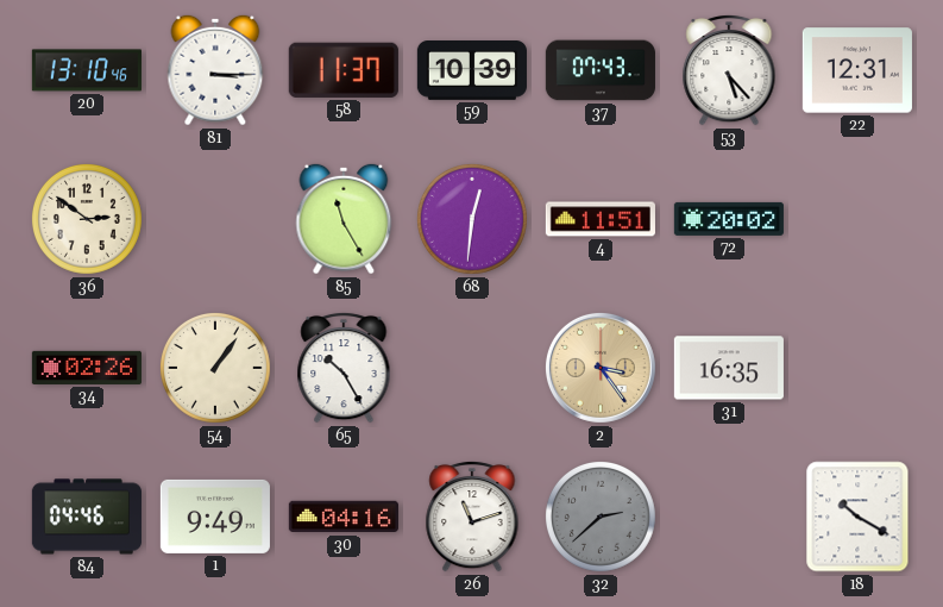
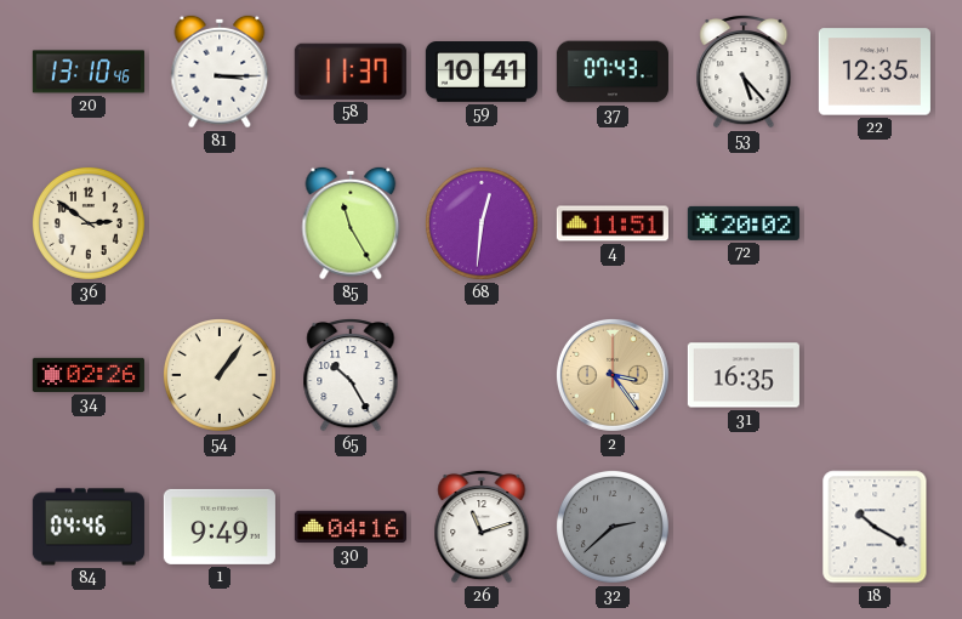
59: 10:39 -> 10:41
22: 12:31 -> 12:35
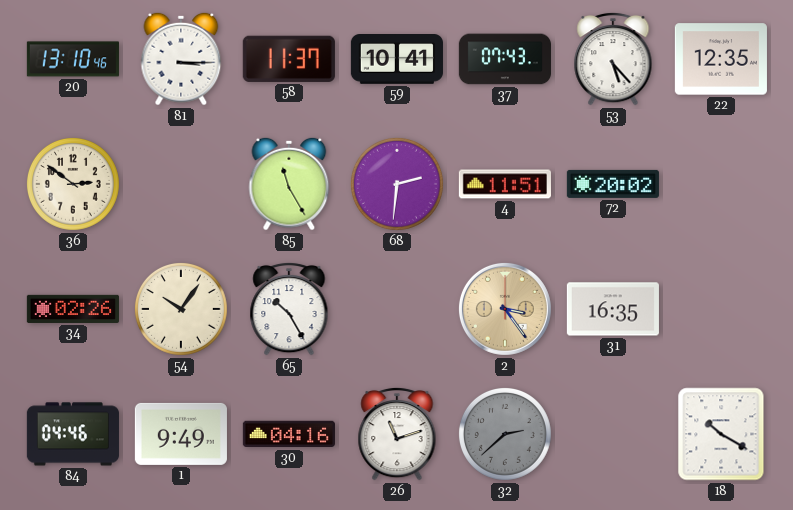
68: 12:31 -> 2:31
54: 1:06 -> 10:06
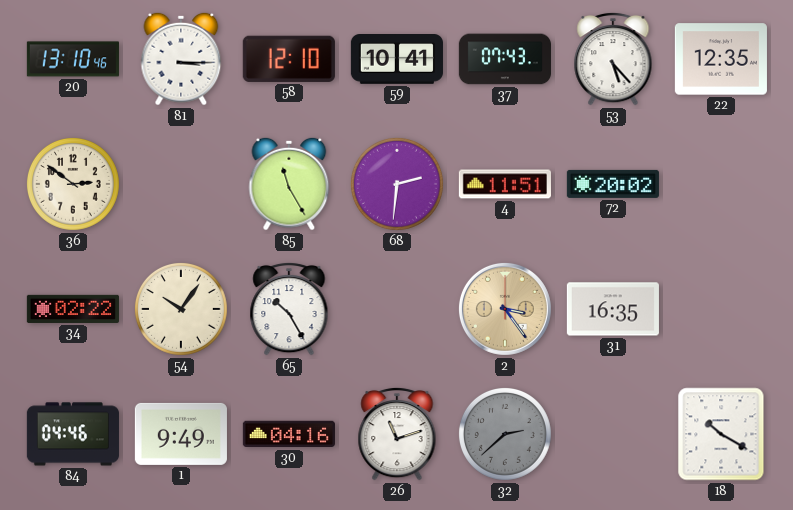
58: 11:37 -> 12:10
34: 02:26 -> 02:22
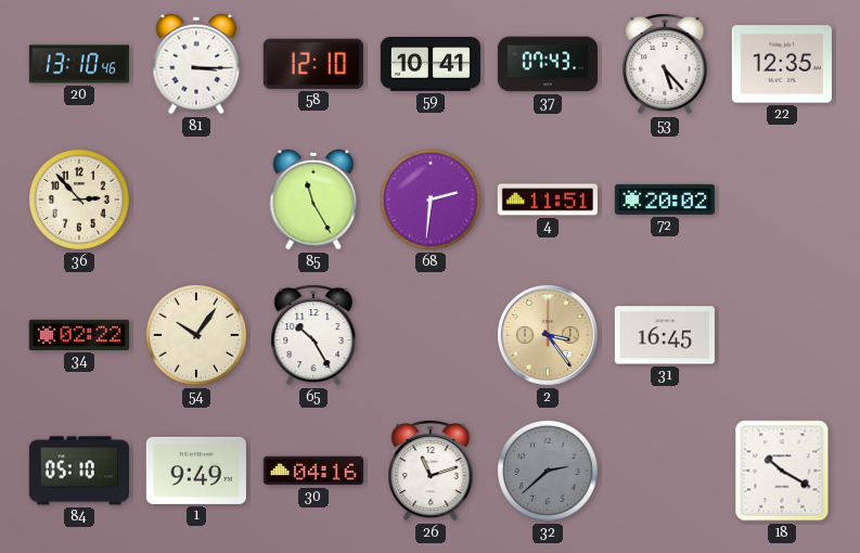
36: 2:51 -> 2:53
31: 16:35 -> 16:45
84: 04:46 -> 05:10
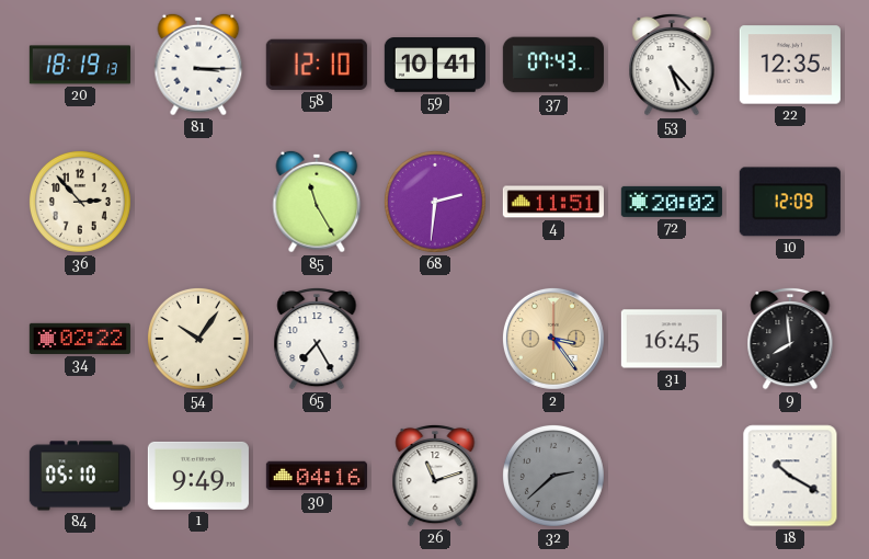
20: 13:10 -> 18:19
10: none -> 12:09
65: 10:25 -> 7:25
9: none -> 7:59
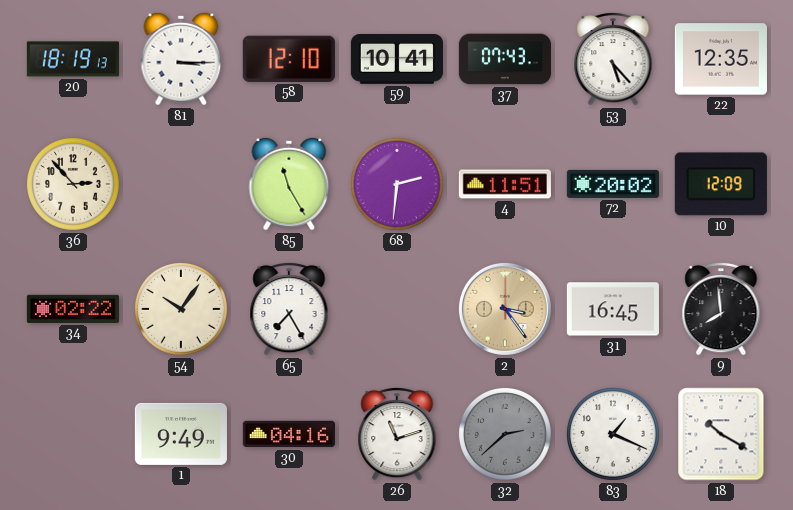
84: 05:10 -> none
83: none -> 1:19
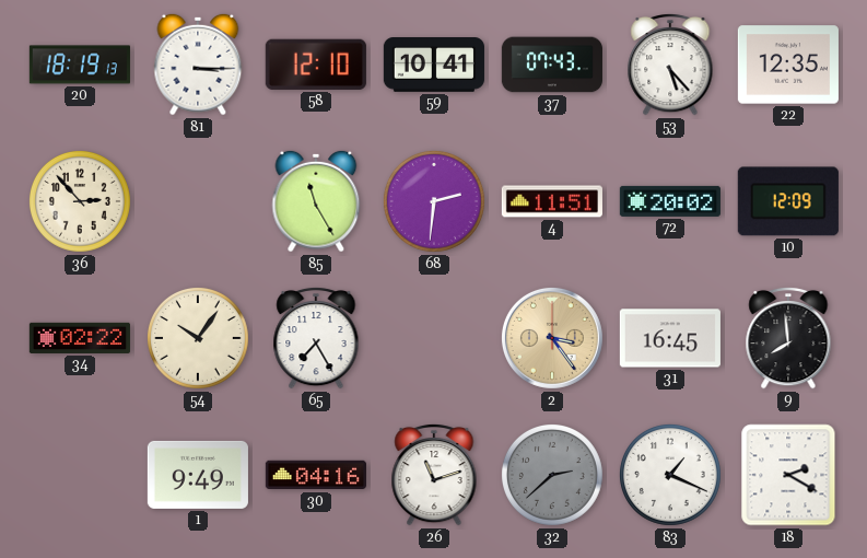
18: 10:20 -> 2:20
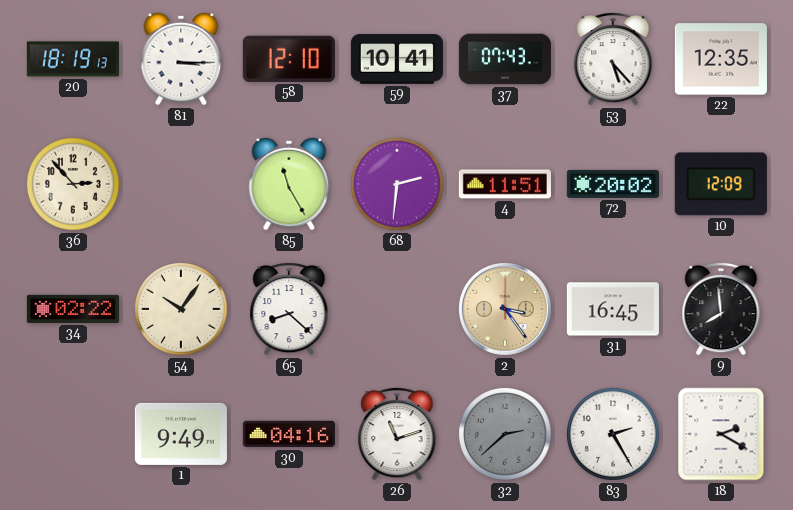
65: 7:25 -> 8:22
83: 1:19 -> 2:25
